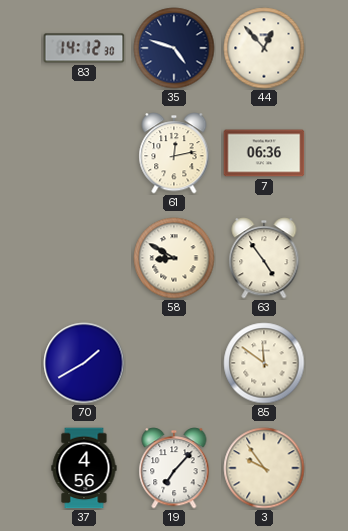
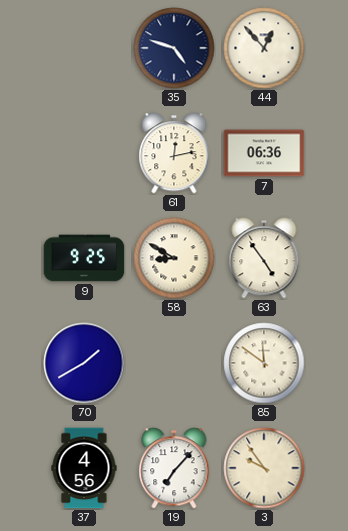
83: 14:12 -> none
9: none -> 9:25
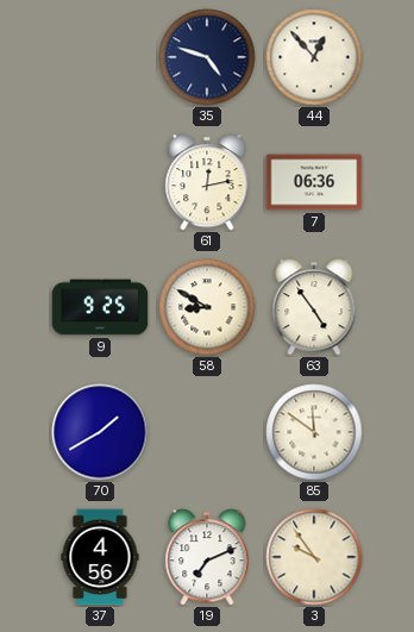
19: 7:07 -> 7:11
